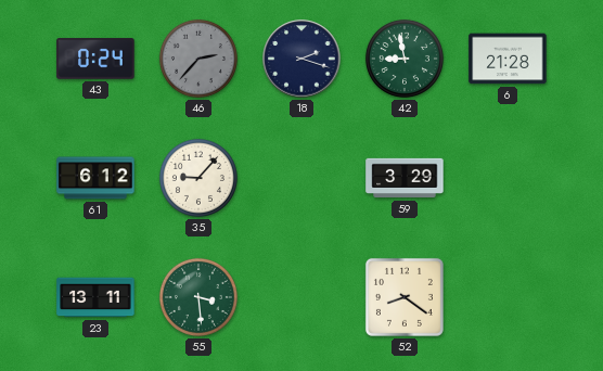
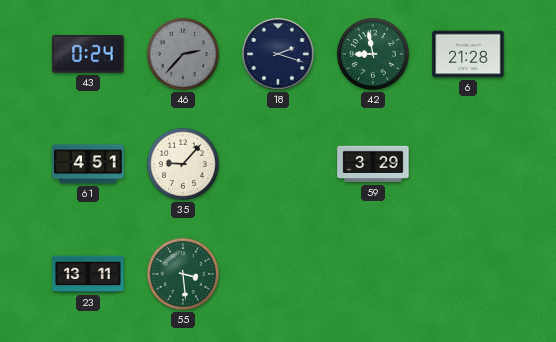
61: 6:12 -> 4:51
52: 8:21 -> none
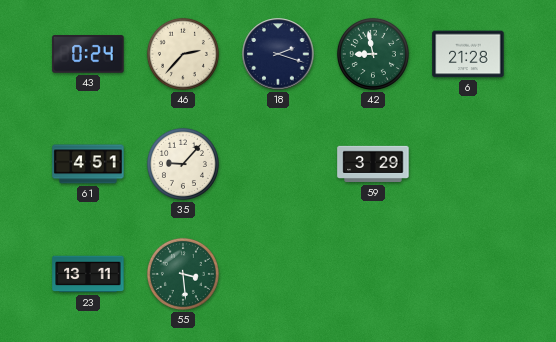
46 dial: grey -> cream
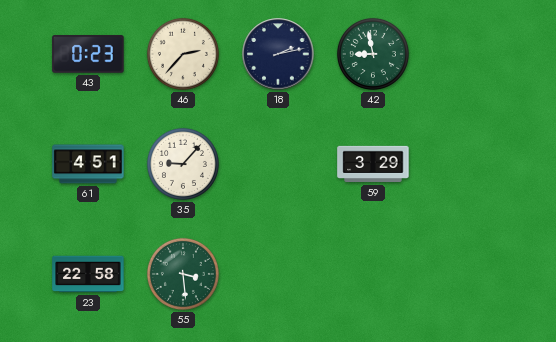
43: 0:24 -> 0:23
18: 2:18 -> 2:13
6: 21:28 -> none
23: 13:11 -> 22:58
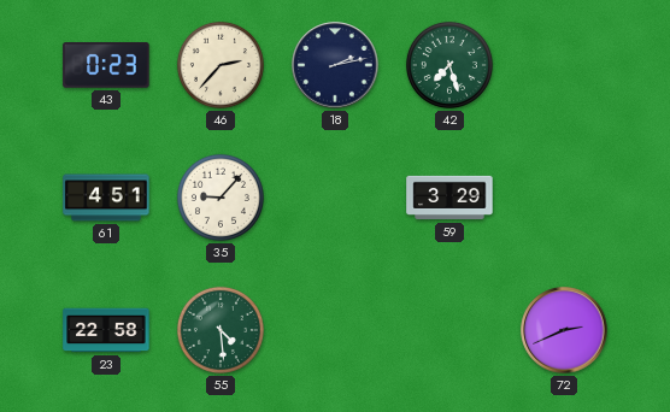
42: 8:58 -> 7:27
55: 3:29 -> 4:29
72: none -> 2:41
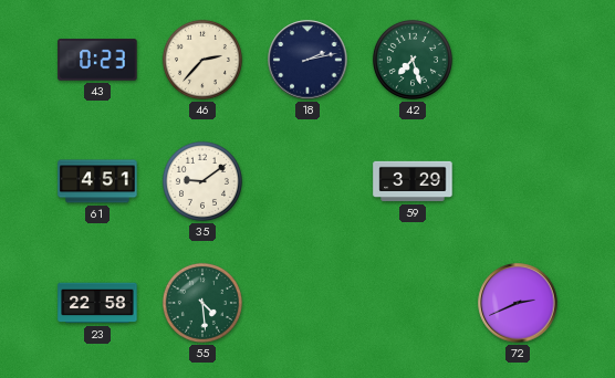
35: 9:07 -> 9:09
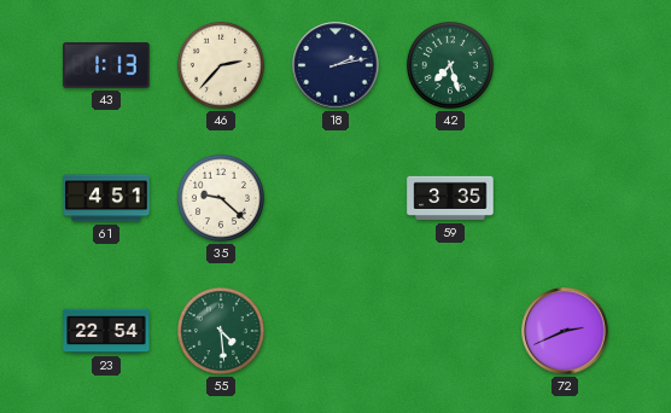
43: 0:23 -> 1:13
35: 9:09 -> 9:22
59: 3:29 -> 3:35
23: 22:58 -> 22:54
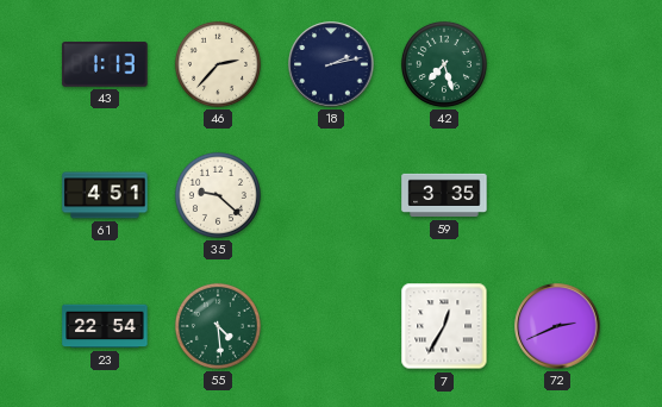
7: none -> 12:35
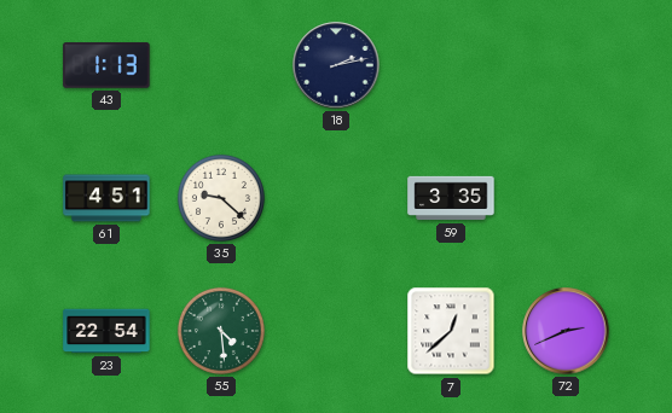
46: 2:37 -> none
42: 7:27 -> none
7: 12:35 -> 12:38
